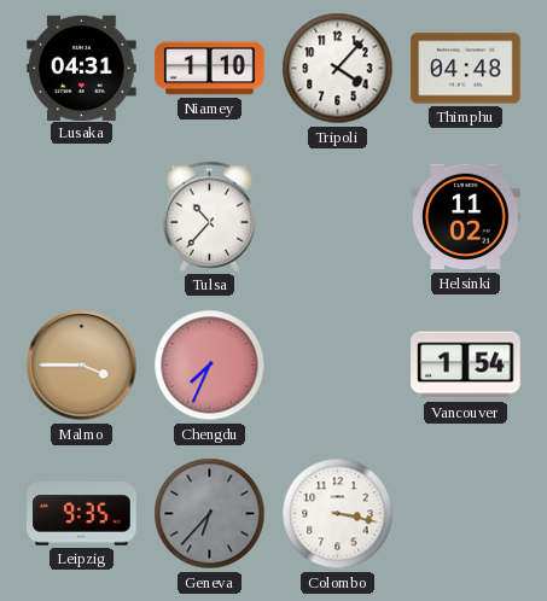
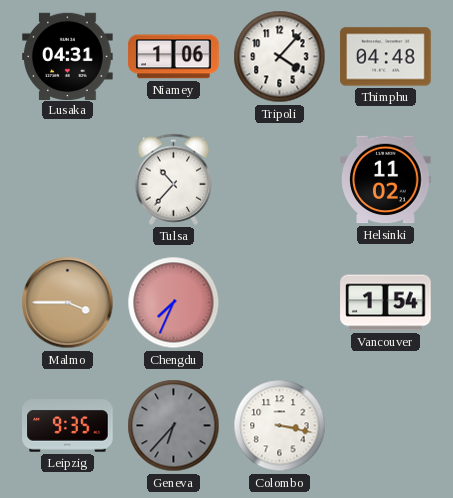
Niamey: 1:10 -> 1:06
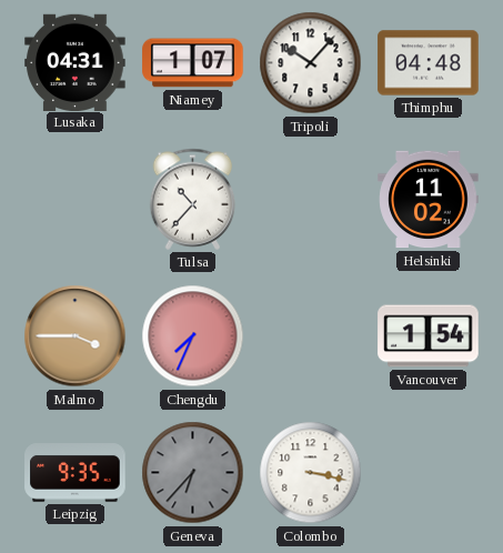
Niamey: 1:06 -> 1:07
Tripoli: 4:07 -> 10:07
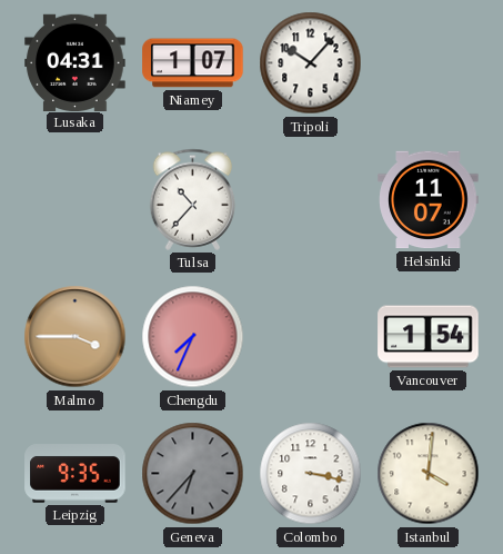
Thimphu: 04:48 -> none
Helsinki: 11:02 -> 11:07
Istanbul: none -> 4:01
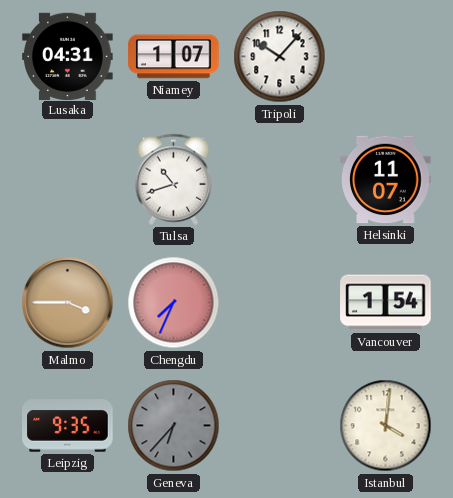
Tulsa: 10:37 -> 10:42
Colombo: 3:17 -> none
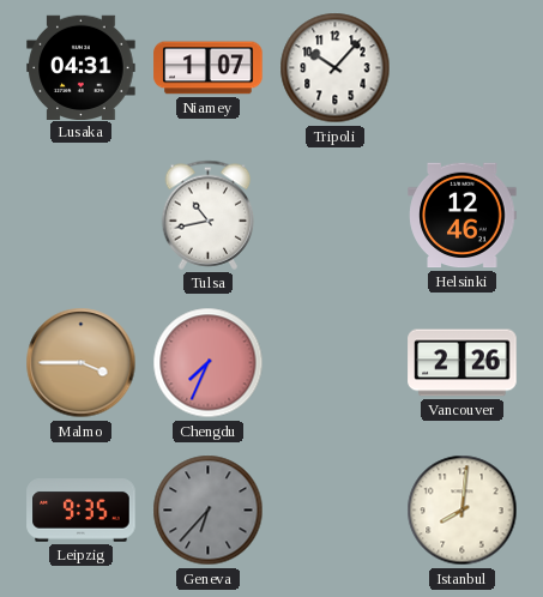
Tulsa: 10:42 -> 10:43
Helsinki: 11:07 -> 12:46
Vancouver: 1:54 -> 2:26
Istanbul: 4:01 -> 8:01
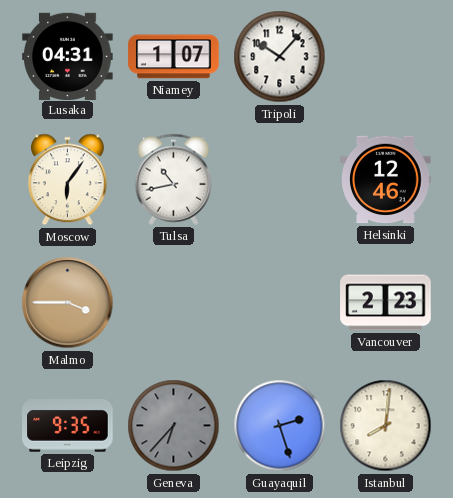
Moscow: none -> 6:06
Chengdu: 7:34 -> none
Vancouver: 2:26 -> 2:23
Guayaquil: none -> 2:27
